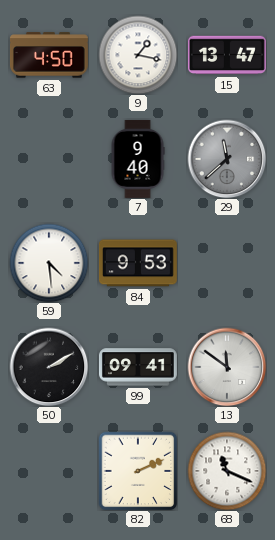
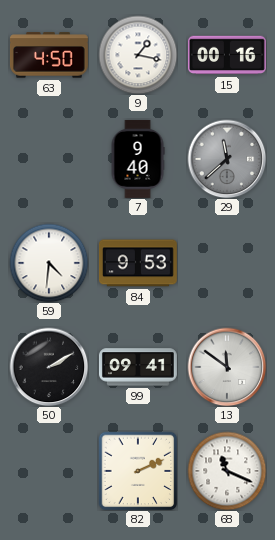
15: 13:47 -> 00:16
59: 4:29 -> 4:31
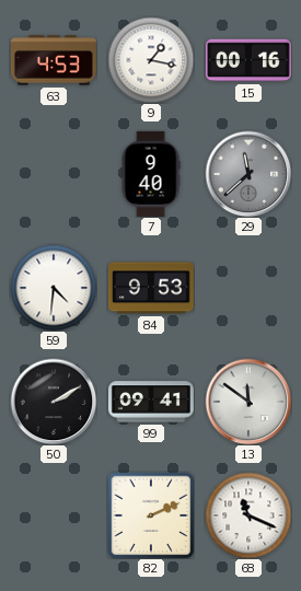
63: 4:50 -> 4:53
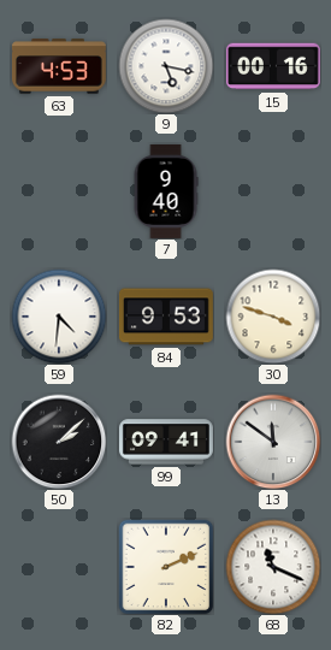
9: 1:17 -> 5:17
29: 11:38 -> none
30: none -> 3:48
50: 2:10 -> 2:08
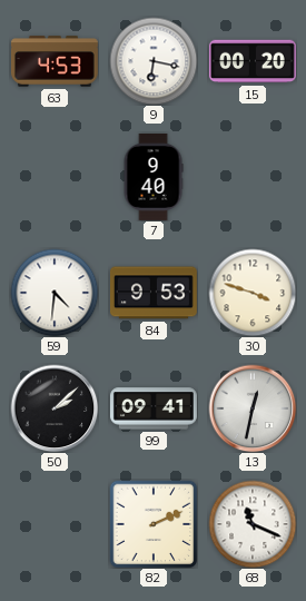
9: 5:17 -> 6:17
15: 00:16 -> 00:20
13: 11:51 -> 12:32
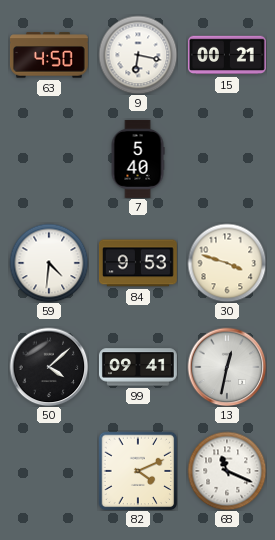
63: 4:53 -> 4:50
15: 00:20 -> 00:21
7: 9:40 -> 5:40
50: 2:08 -> 4:08
82: 2:11 -> 4:11
